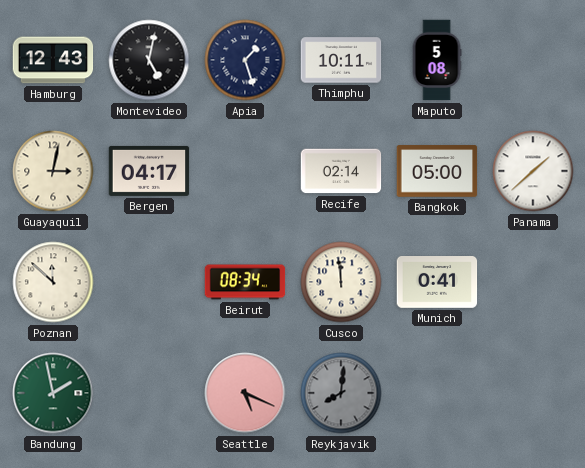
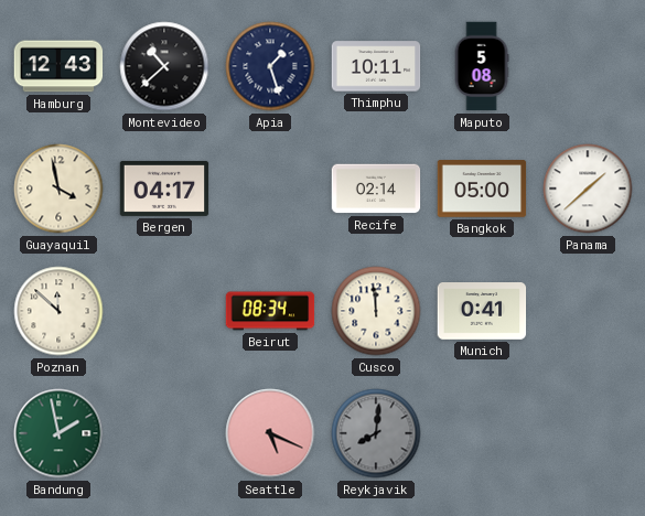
Montevideo: 5:02 -> 10:38
Guayaquil: 3:02 -> 3:58
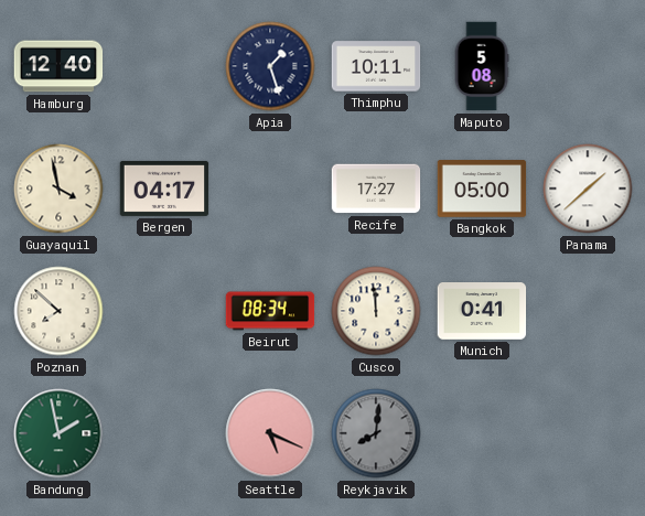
Hamburg: 12:43 -> 12:40
Montevideo: 10:38 -> none
Recife: 02:14 -> 17:27
Poznan: 11:52 -> 7:52
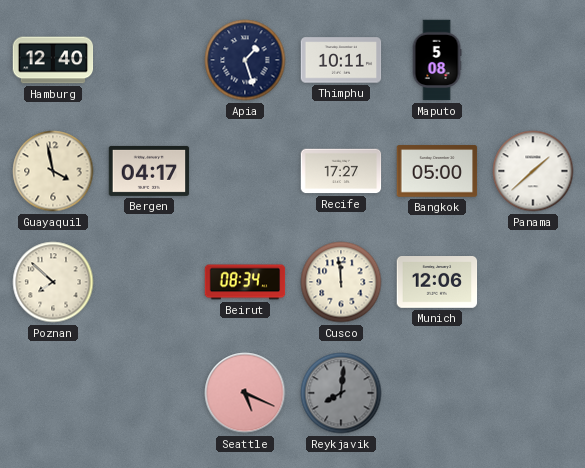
Munich: 0:41 -> 12:06
Bandung: 1:58 -> none
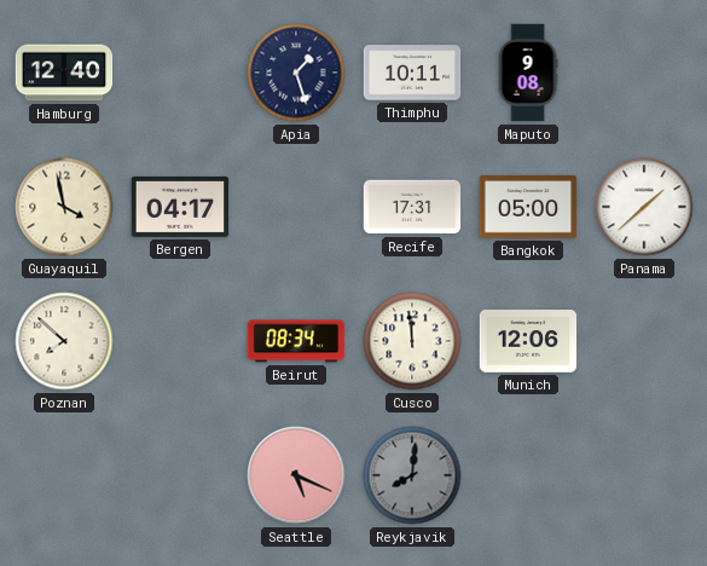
Maputo: 5:08 -> 9:08
Recife: 17:27 -> 17:31
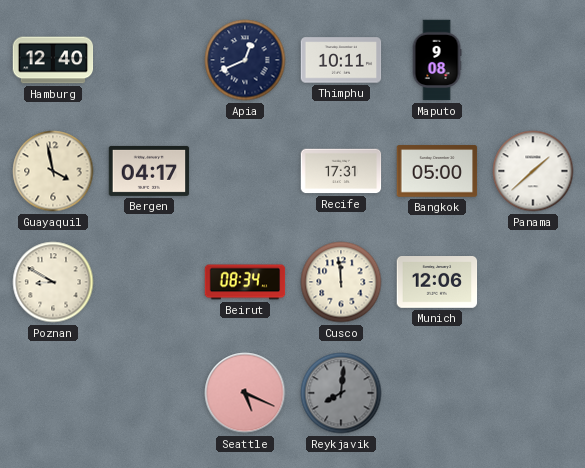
Apia: 1:27 -> 12:41
Poznan: 7:52 -> 8:50
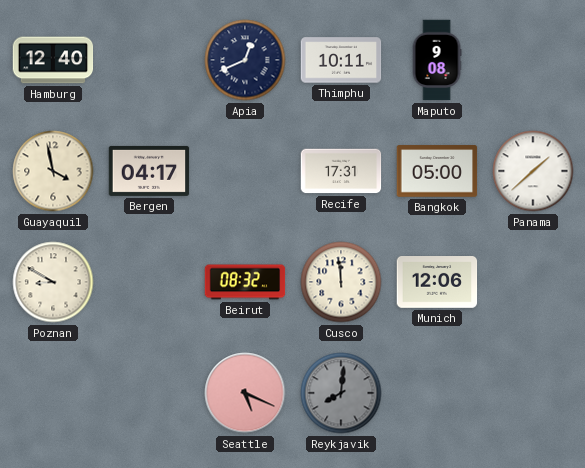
Beirut: 08:34 -> 08:32
